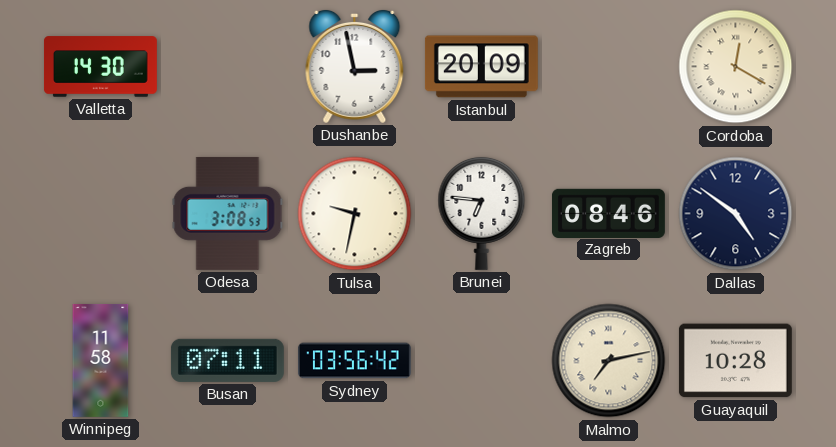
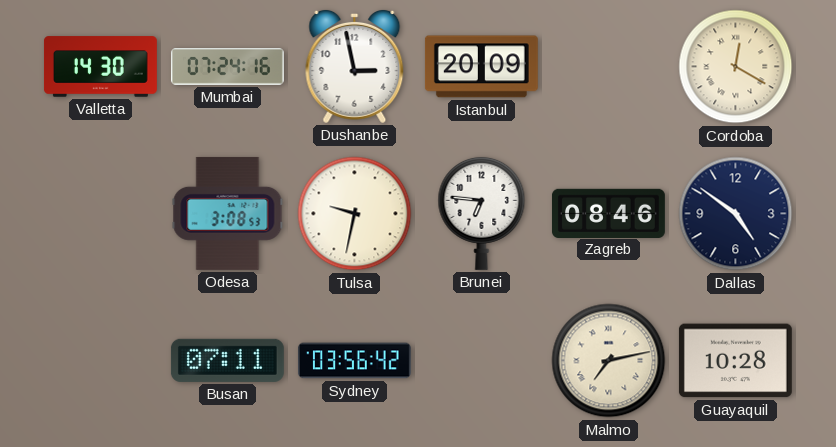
Mumbai: none -> 07:24
Winnipeg: 11:58 -> none
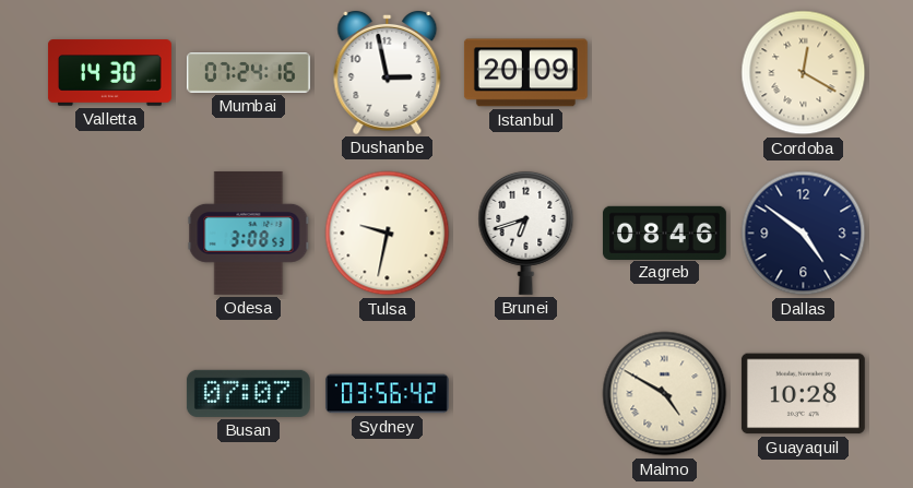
Brunei: 6:46 -> 6:42
Busan: 07:11 -> 07:07
Malmo: 7:13 -> 4:50
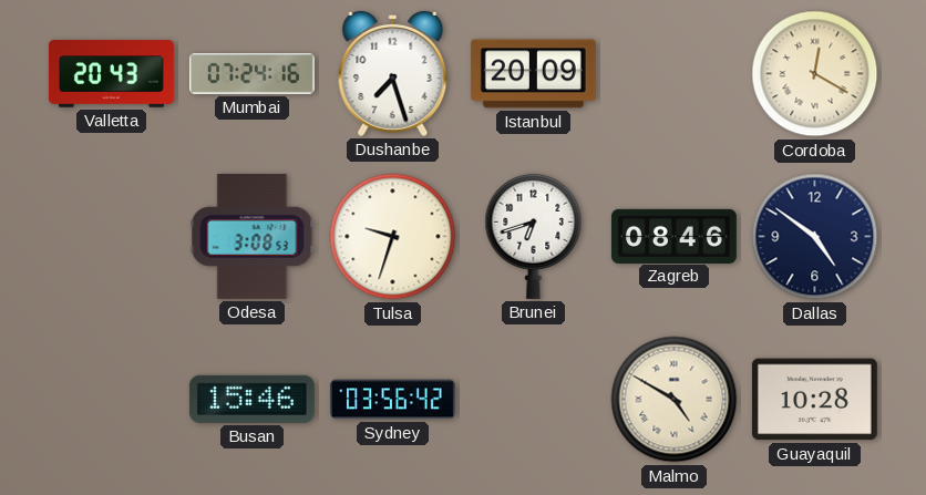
Valletta: 14:30 -> 20:43
Dushanbe: 2:58 -> 7:27
Tulsa: 9:32 -> 9:33
Busan: 07:07 -> 15:46
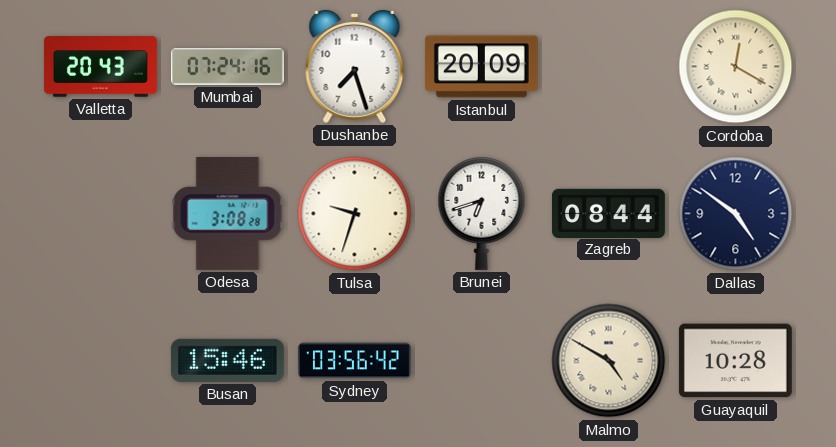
Odesa: 3:08:53 -> 3:08:28
Zagreb: 08:46 -> 08:44
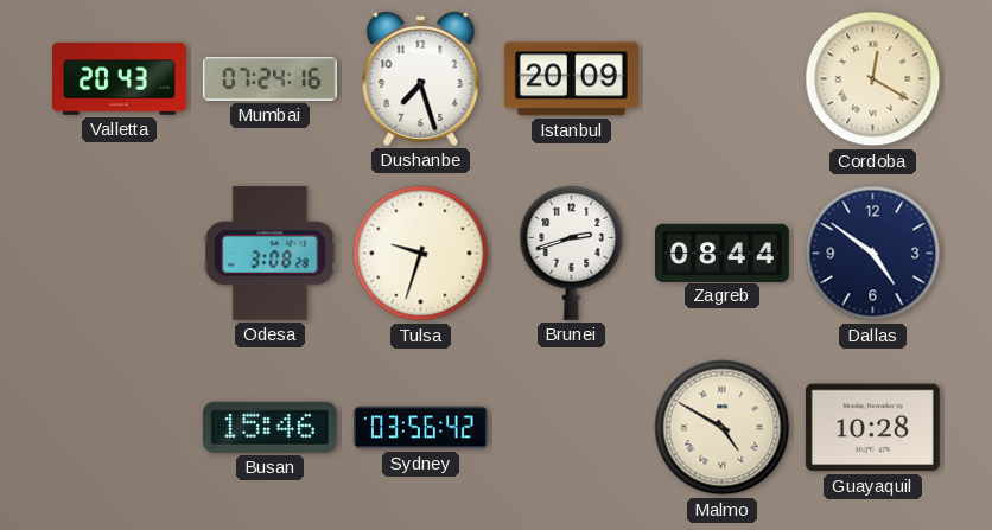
Brunei: 6:42 -> 2:42
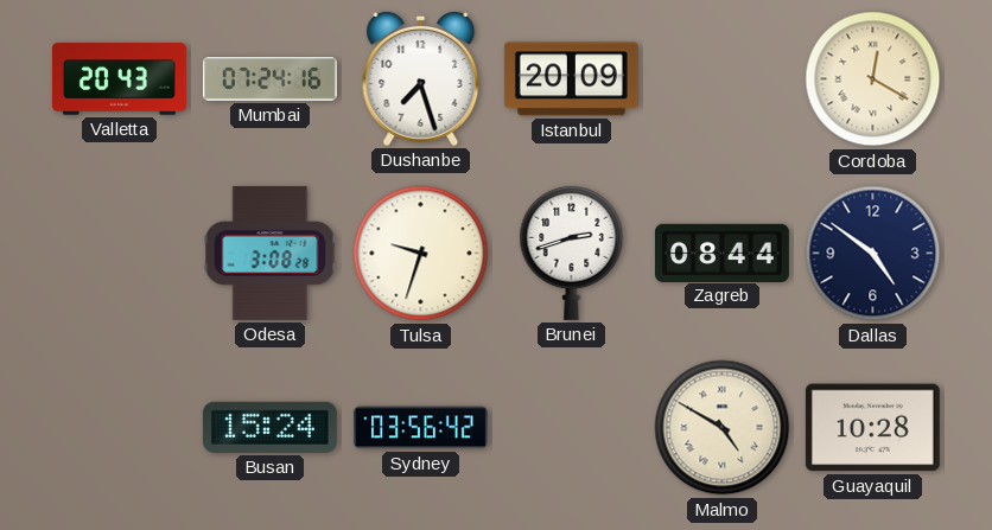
Busan: 15:46 -> 15:24
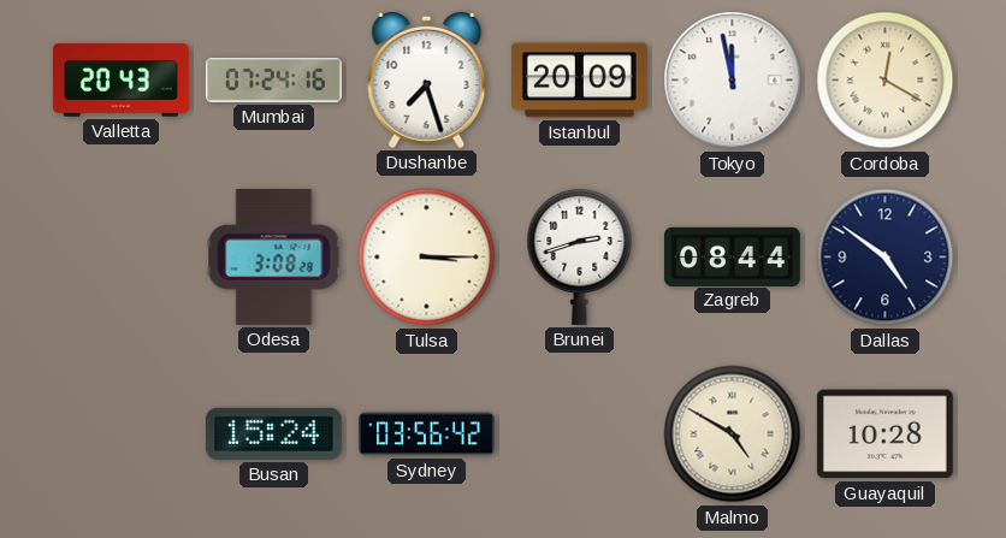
Tokyo: none -> 11:58
Tulsa: 9:33 -> 3:15
